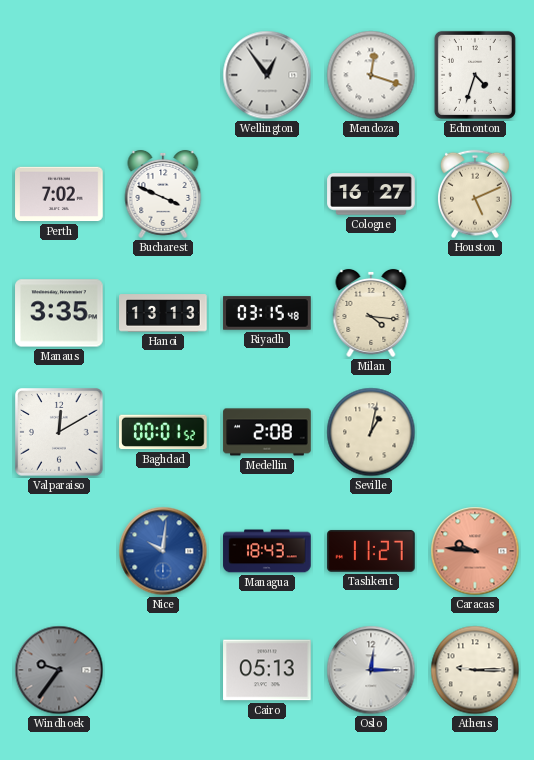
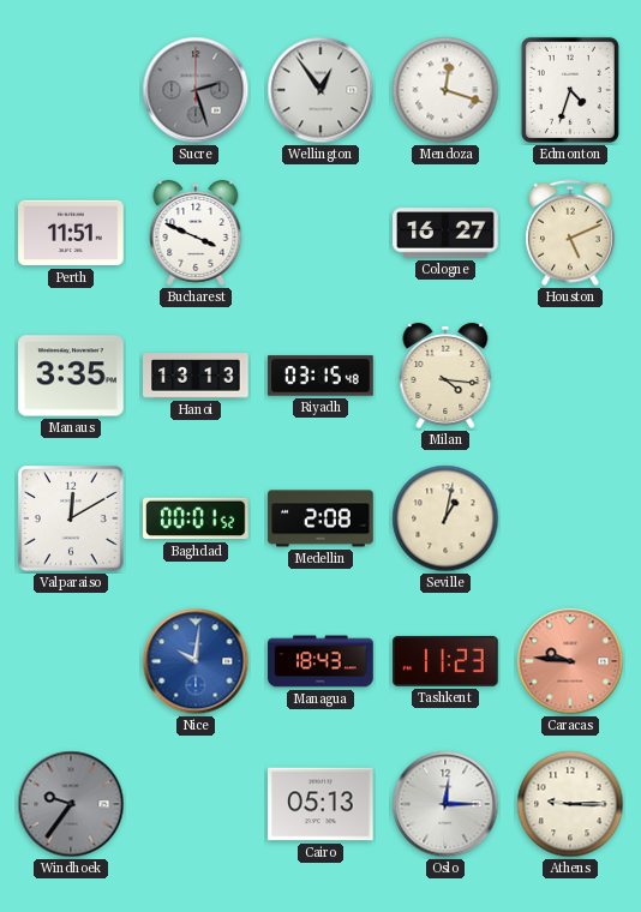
Sucre: none -> 2:27
Perth: 7:02 -> 11:51
Tashkent: 11:27 -> 11:23
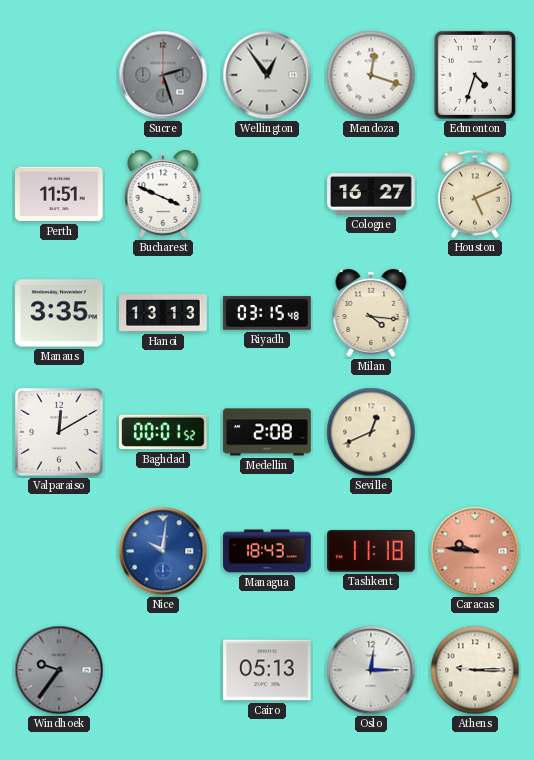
Seville: 1:02 -> 12:41
Tashkent: 11:23 -> 11:18
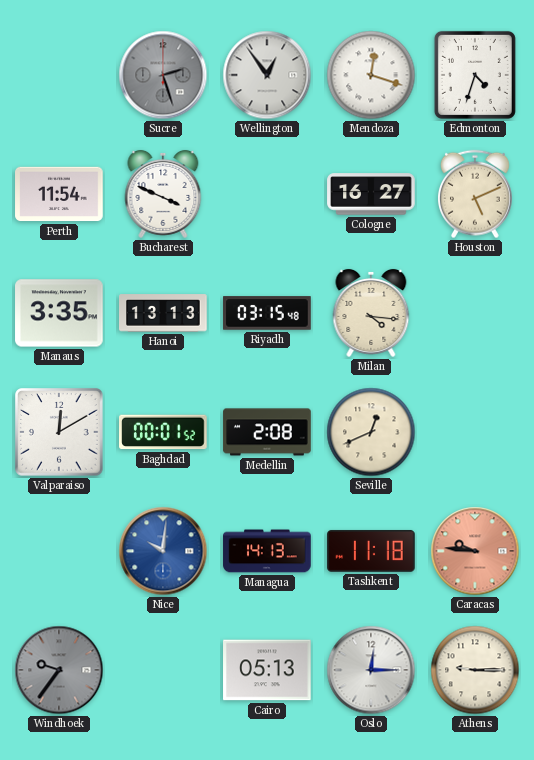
Perth: 11:51 -> 11:54
Managua: 18:43 -> 14:13
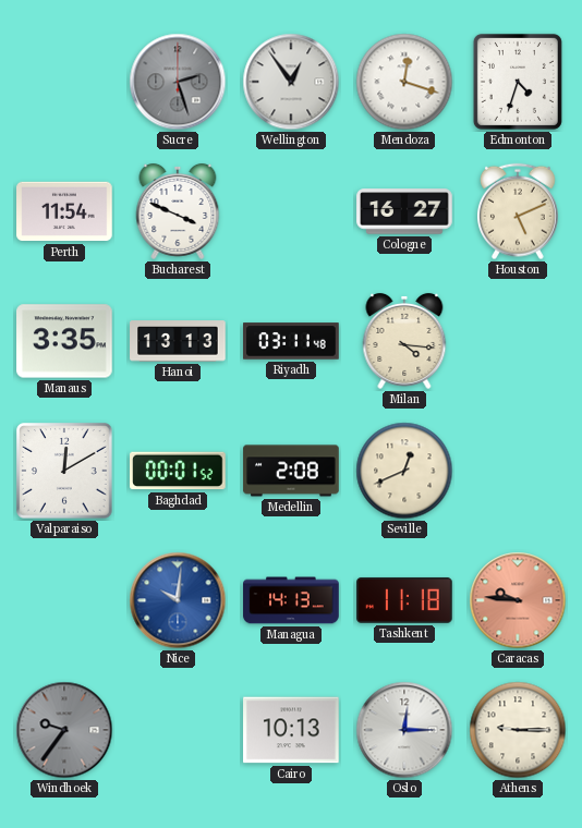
Riyadh: 03:15 -> 03:11
Cairo: 05:13 -> 10:13
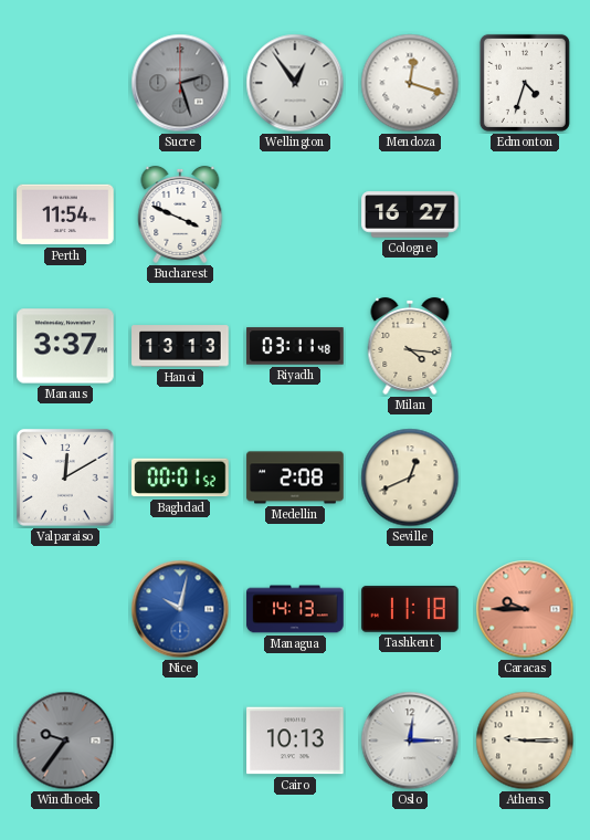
Houston: 5:11 -> none
Manaus: 3:35 -> 3:37
Nice: 10:01 -> 10:02
Caracas: 9:46 -> 9:45
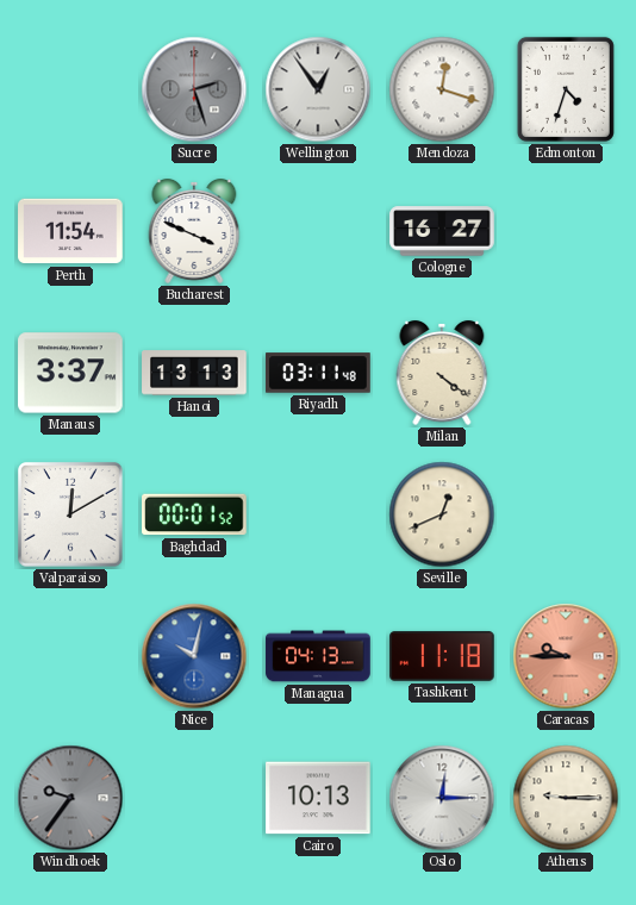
Milan: 4:16 -> 4:21
Medellin: 2:08 -> none
Managua: 14:13 -> 04:13
